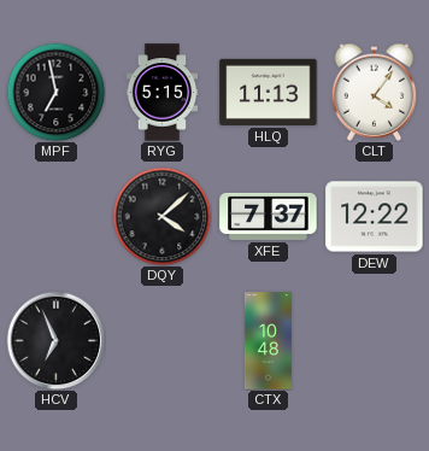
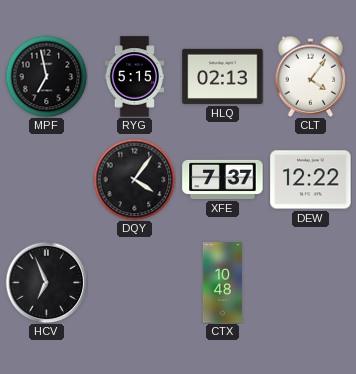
HLQ: 11:13 -> 02:13
DQY: 4:08 -> 4:06
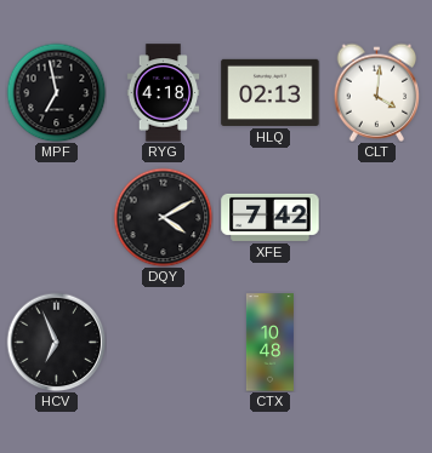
RYG: 5:15 -> 4:18
CLT: 4:06 -> 4:01
DQY: 4:06 -> 4:10
XFE: 7:37 -> 7:42
DEW: 12:22 -> none
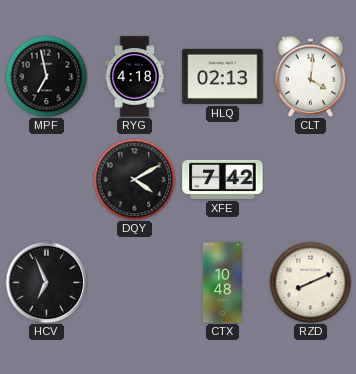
RZD: none -> 8:11
